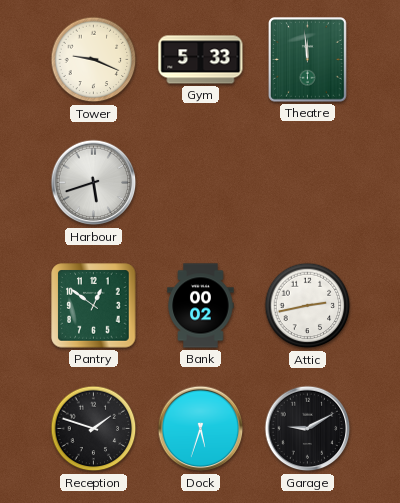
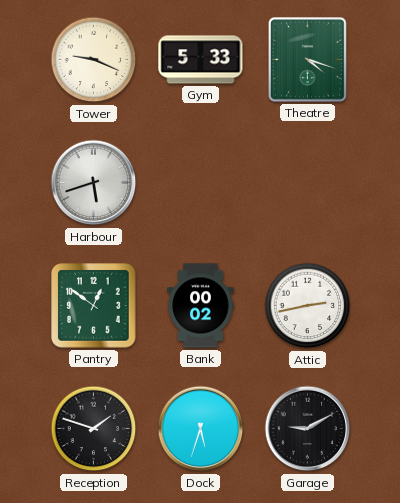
Theatre: 11:59 -> 4:18
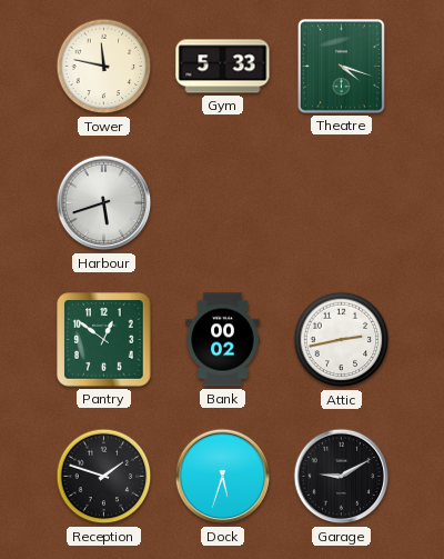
Tower: 9:19 -> 11:47
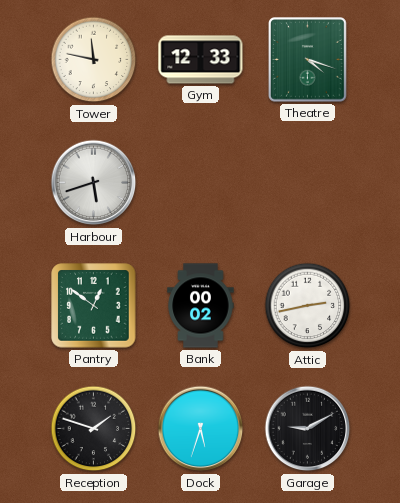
Gym: 5:33 -> 12:33
